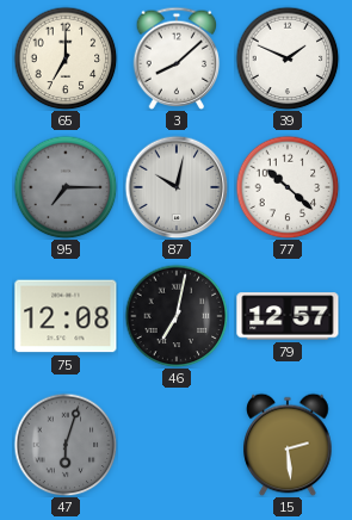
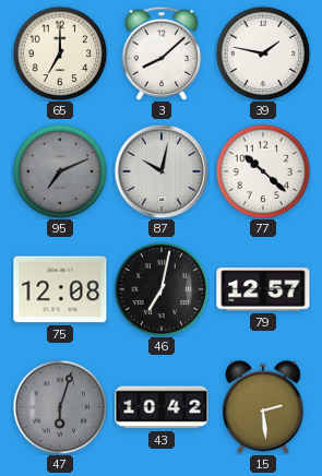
39: 1:49 -> 1:47
95: 7:15 -> 7:11
43: none -> 10:42
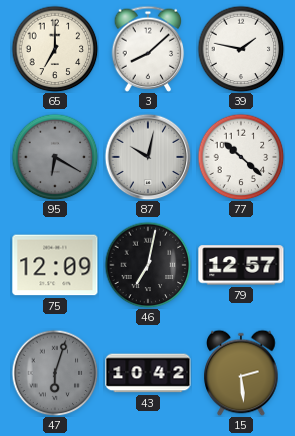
95: 7:11 -> 6:20
75: 12:08 -> 12:09
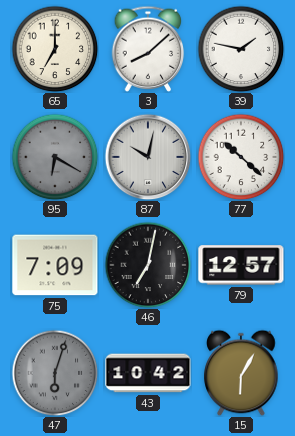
75: 12:09 -> 7:09
15: 2:29 -> 6:05
